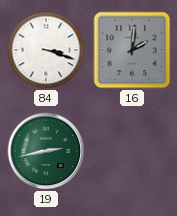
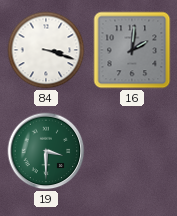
19: 2:43 -> 3:30
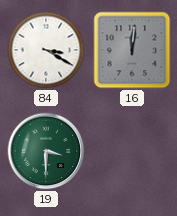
84: 3:18 -> 3:20
16: 2:01 -> 12:01
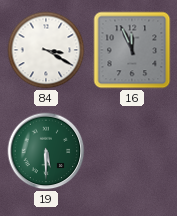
16: 12:01 -> 11:56
19: 3:30 -> 5:30
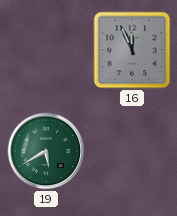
84: 3:20 -> none
19: 5:30 -> 5:40
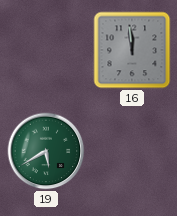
16: 11:56 -> 11:59
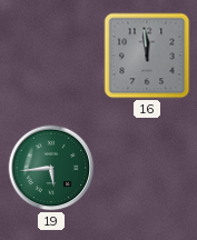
19: 5:40 -> 5:44
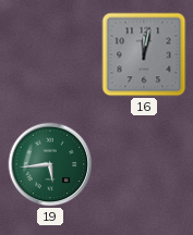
16: 11:59 -> 12:02
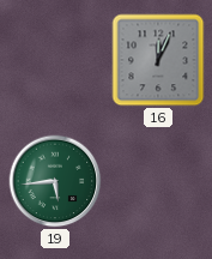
16: 12:02 -> 12:04
